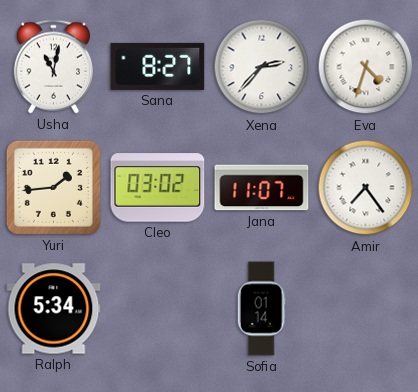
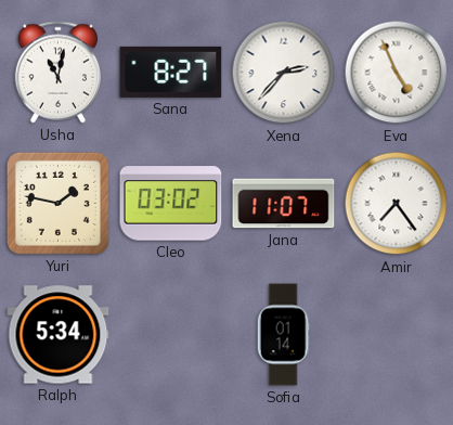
Eva: 4:33 -> 4:56
Yuri: 1:44 -> 1:47
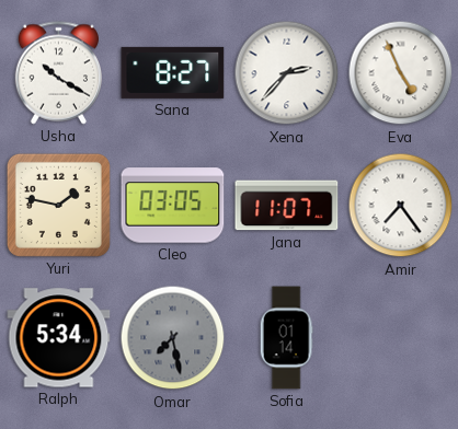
Usha: 11:02 -> 10:20
Cleo: 03:02 -> 03:05
Omar: none -> 7:28
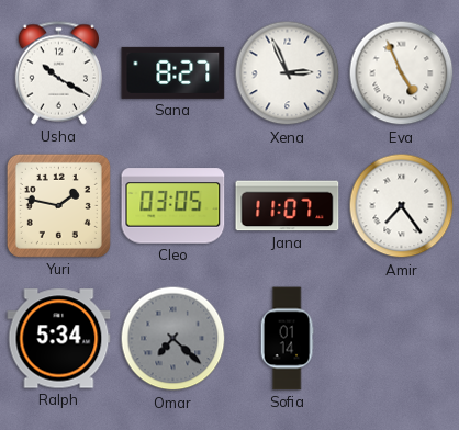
Xena: 2:37 -> 2:56
Omar: 7:28 -> 7:22
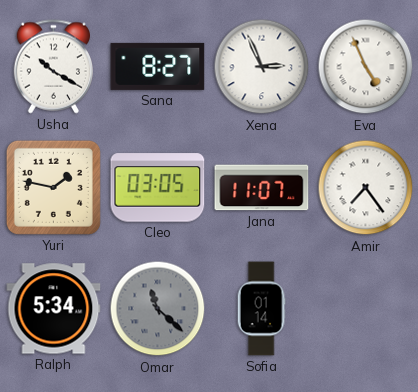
Omar: 7:22 -> 11:22
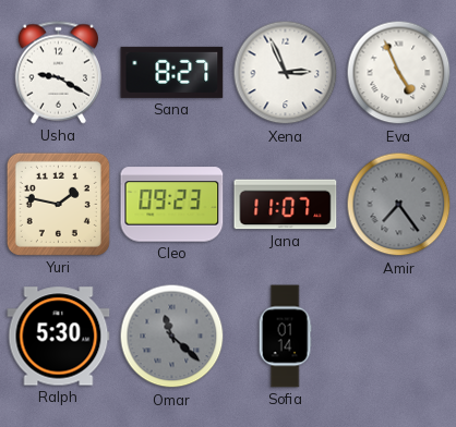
Usha: 10:20 -> 9:20
Cleo: 03:05 -> 09:23
Amir dial: white -> grey
Ralph: 5:34 -> 5:30
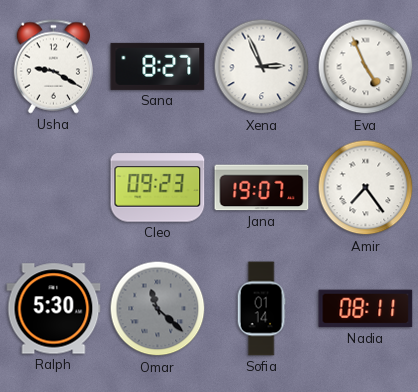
Yuri: 1:47 -> none
Jana: 11:07 -> 19:07
Amir dial: grey -> white
Nadia: none -> 08:11
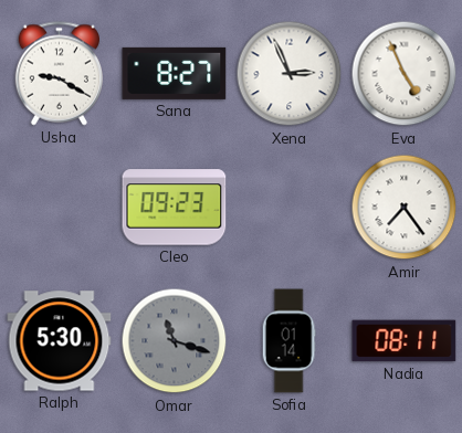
Jana: 19:07 -> none
Omar: 11:22 -> 11:18
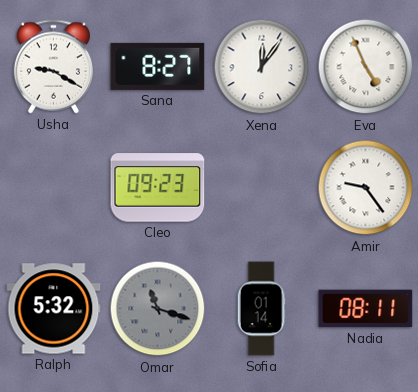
Xena: 2:56 -> 12:06
Amir: 7:24 -> 9:24
Ralph: 5:30 -> 5:32
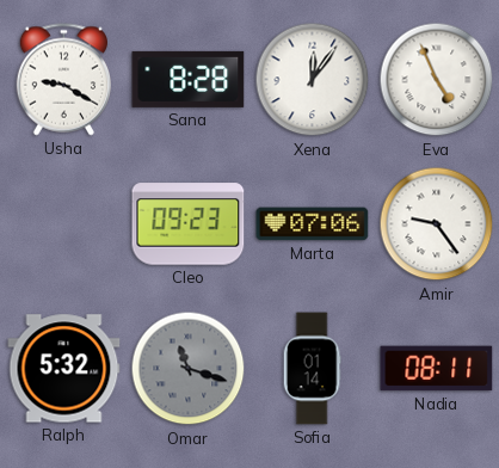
Sana: 8:27 -> 8:28
Marta: none -> 07:06
